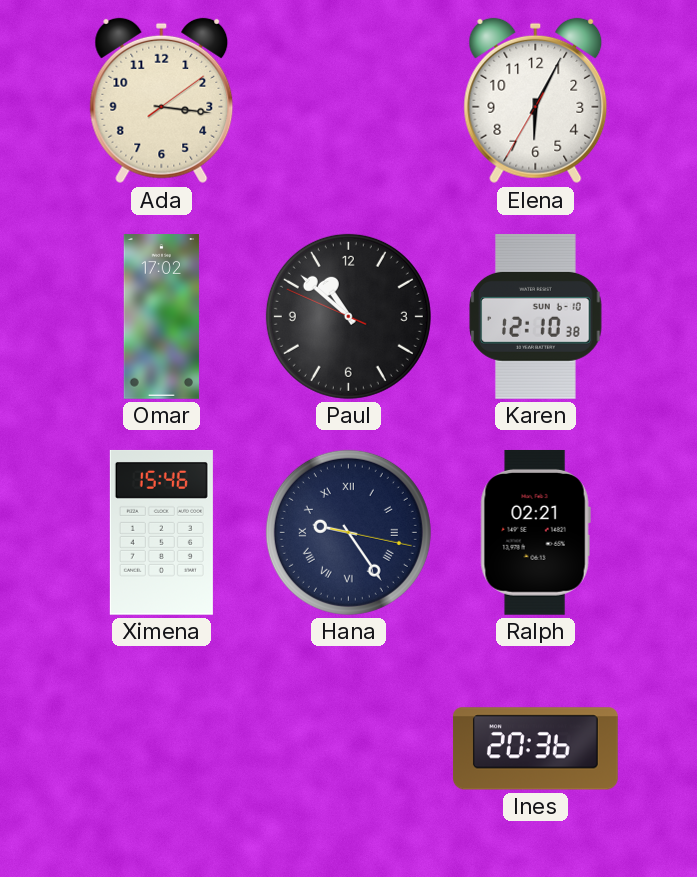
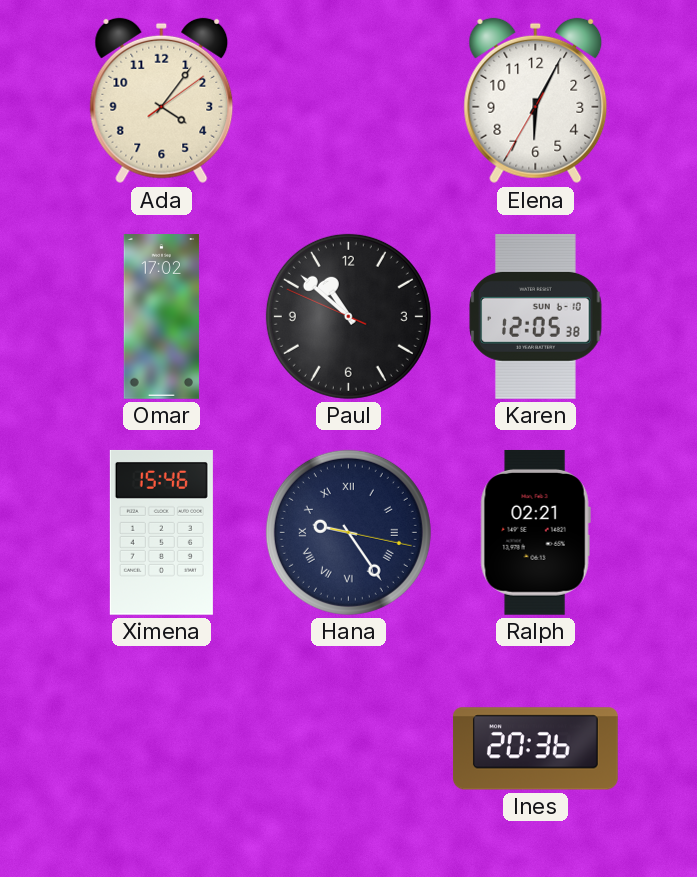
Ada: 3:16 -> 4:06
Karen: 12:10 -> 12:05
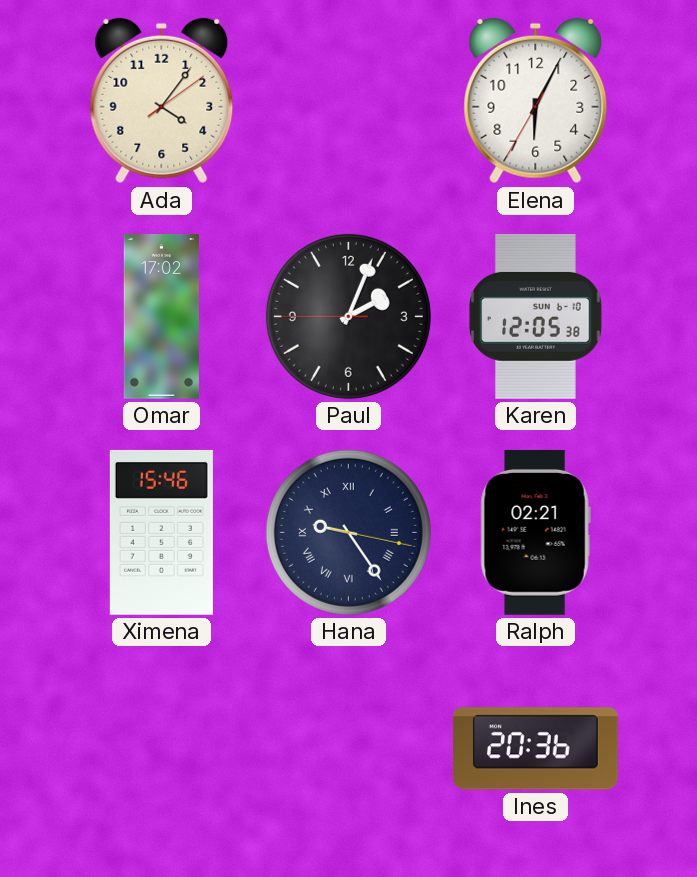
Paul: 10:51 -> 2:03
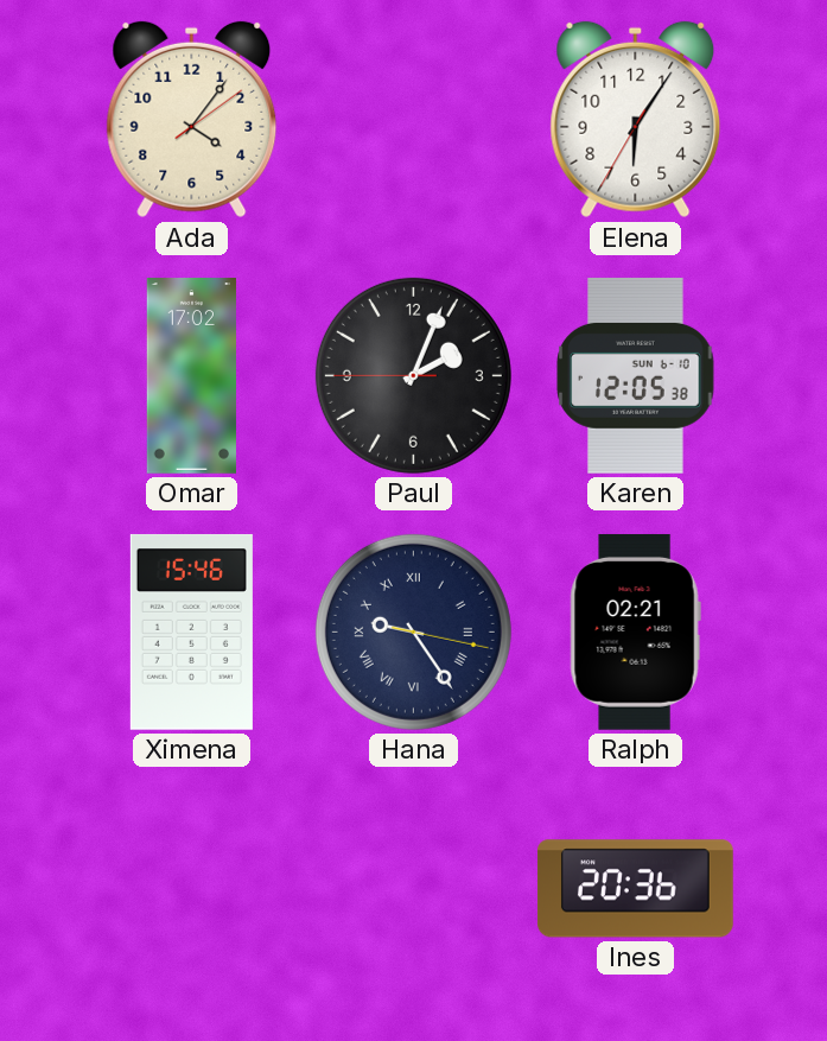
Elena: 6:04 -> 6:05
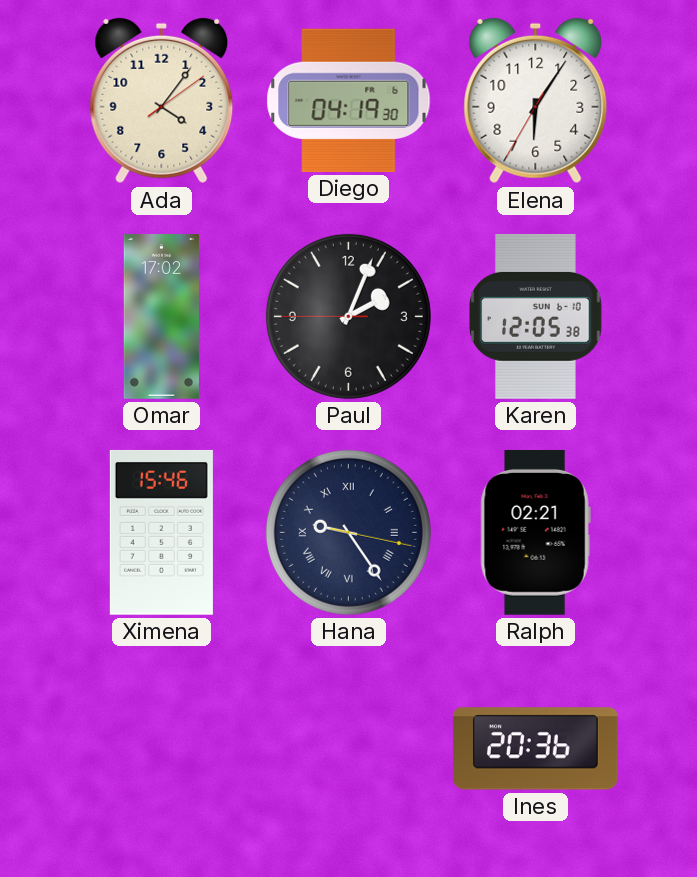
Diego: none -> 04:19
